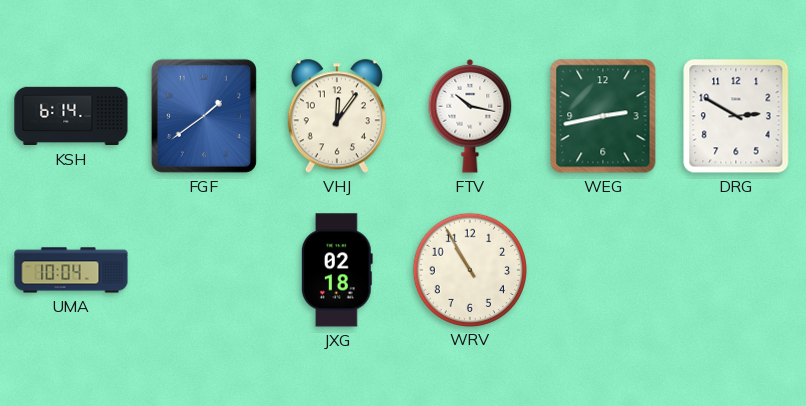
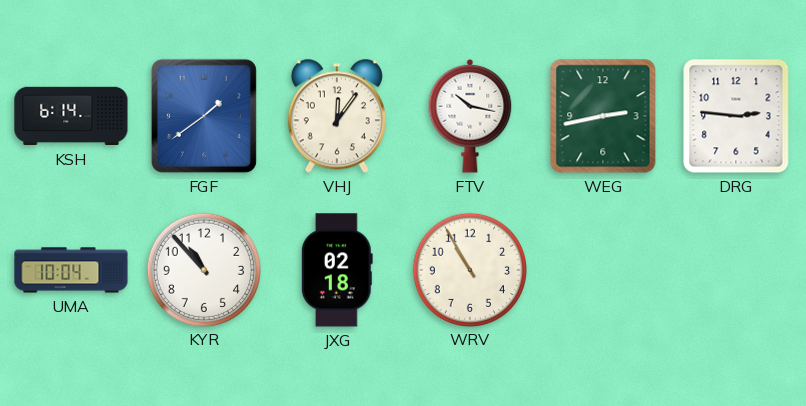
DRG: 2:50 -> 2:46
KYR: none -> 10:53
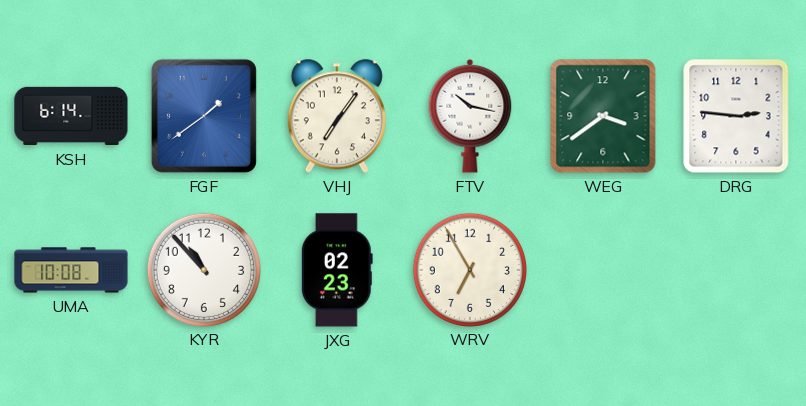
VHJ: 12:06 -> 7:06
WEG: 2:43 -> 3:39
UMA: 10:04 -> 10:08
JXG: 02:18 -> 02:23
WRV: 10:55 -> 6:55
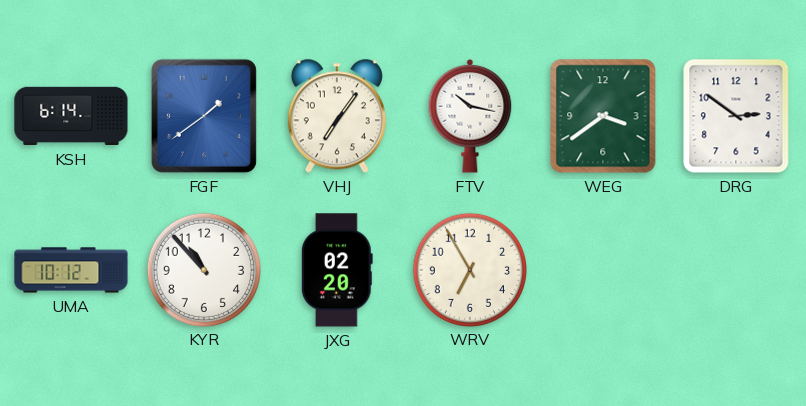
DRG: 2:46 -> 2:51
UMA: 10:08 -> 10:12
JXG: 02:23 -> 02:20
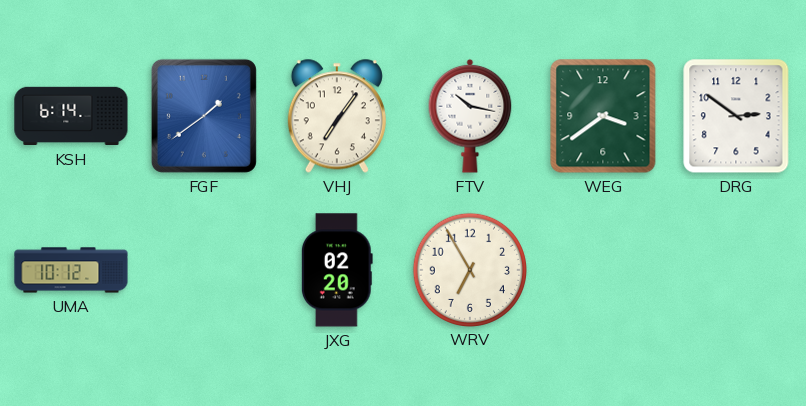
KYR: 10:53 -> none
